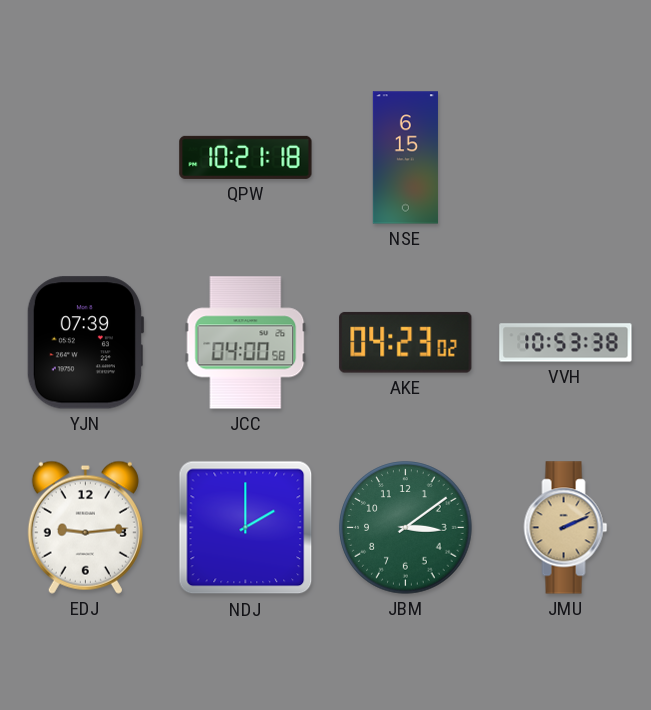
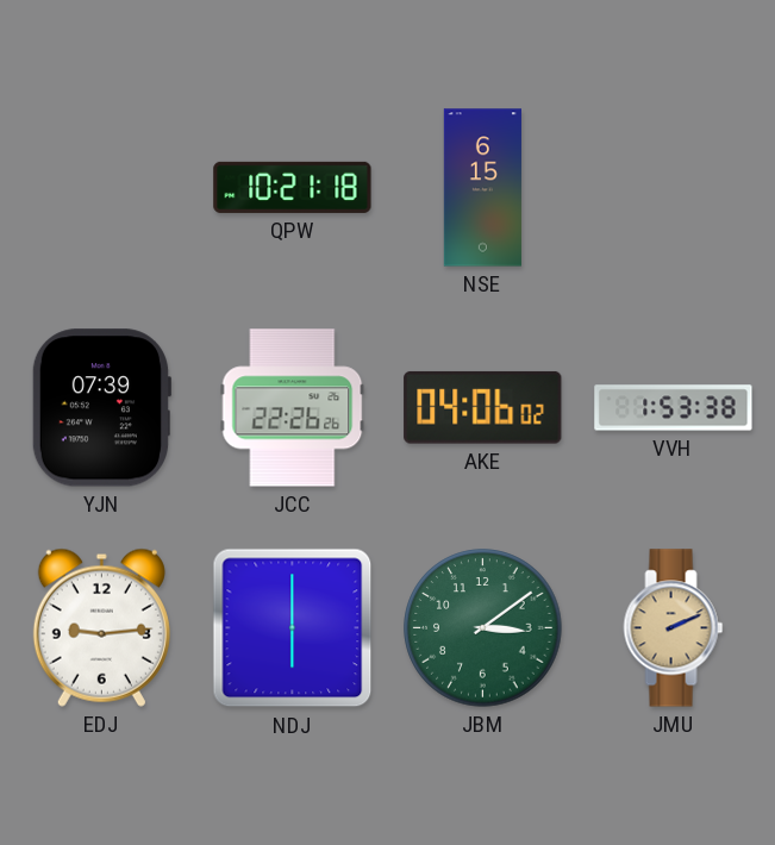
JCC: 04:00 -> 22:26
AKE: 04:23 -> 04:06
VVH: 10:53 -> 1:53
NDJ: 2:00 -> 6:00
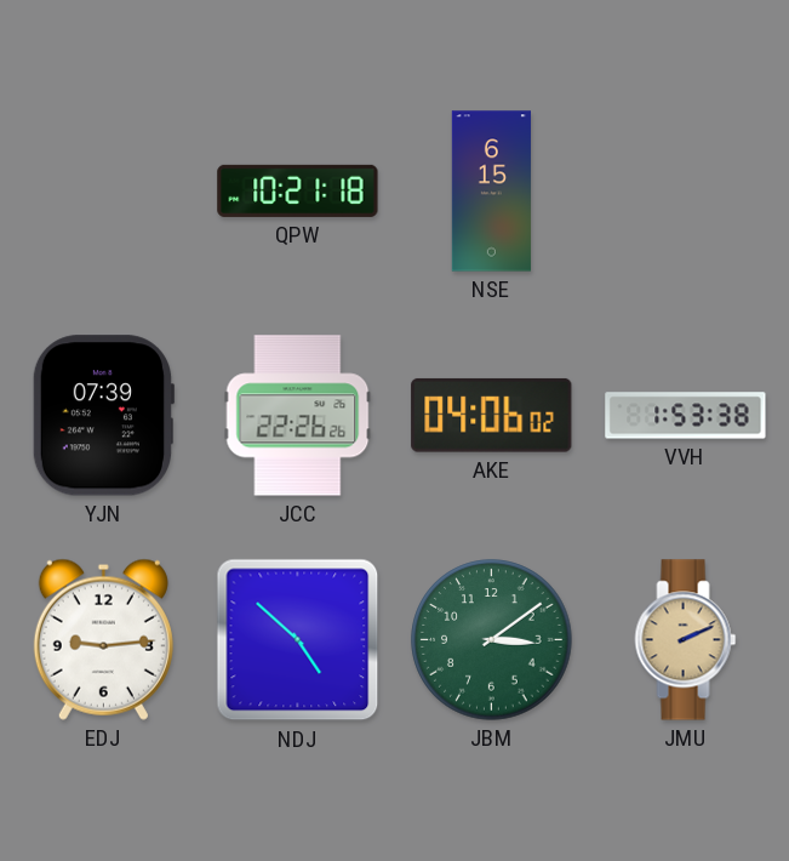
NDJ: 6:00 -> 4:52
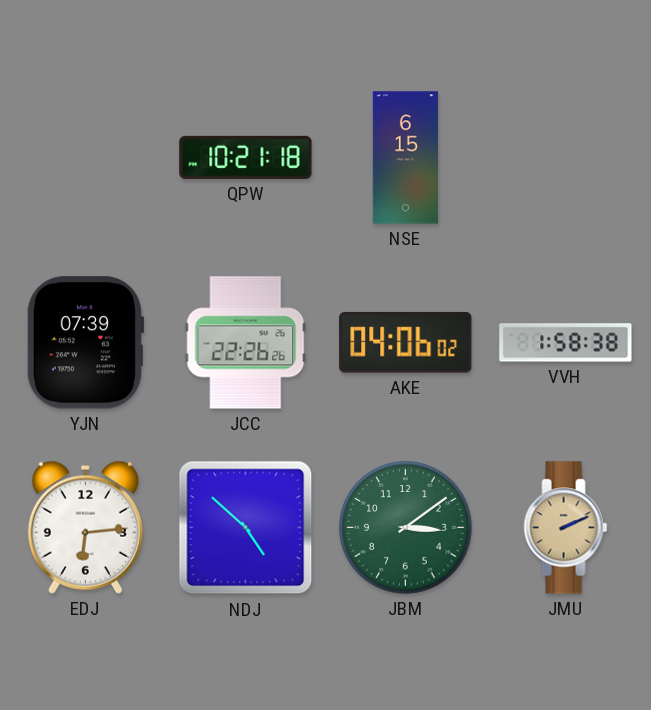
VVH: 1:53 -> 1:58
EDJ: 9:14 -> 6:14
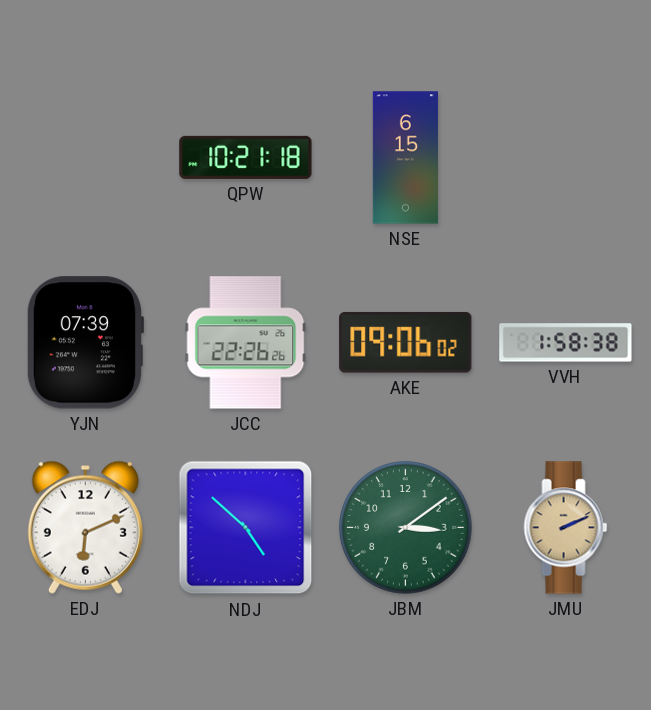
AKE: 04:06 -> 09:06
EDJ: 6:14 -> 6:11
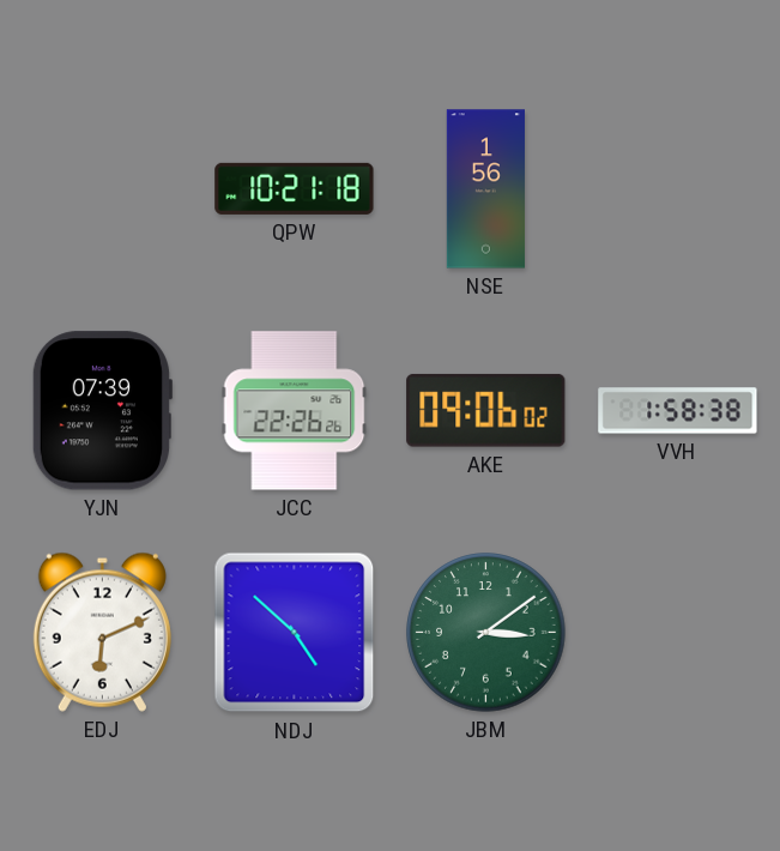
NSE: 6:15 -> 1:56
JMU: 2:11 -> none
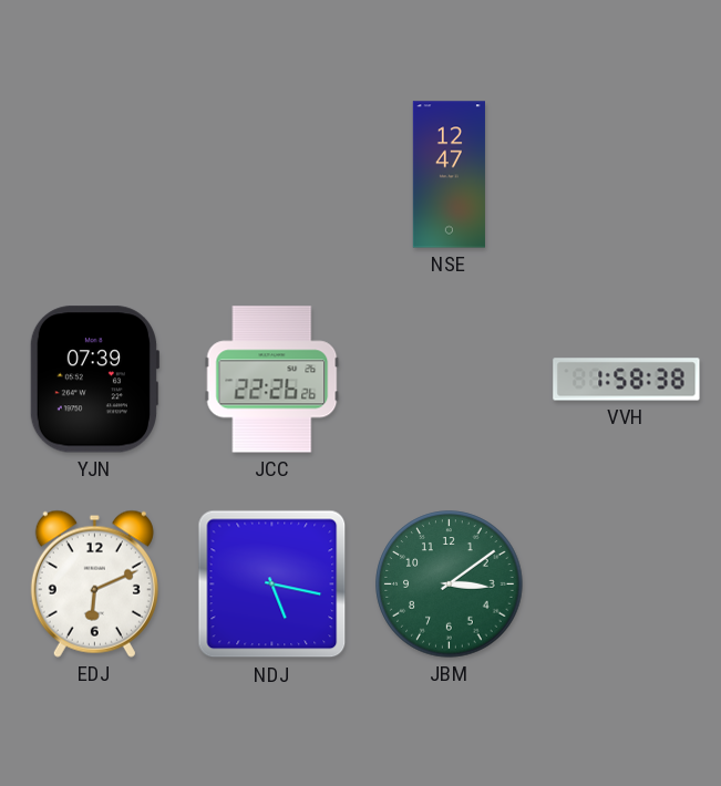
QPW: 10:21 -> none
NSE: 1:56 -> 12:47
AKE: 09:06 -> none
NDJ: 4:52 -> 5:17
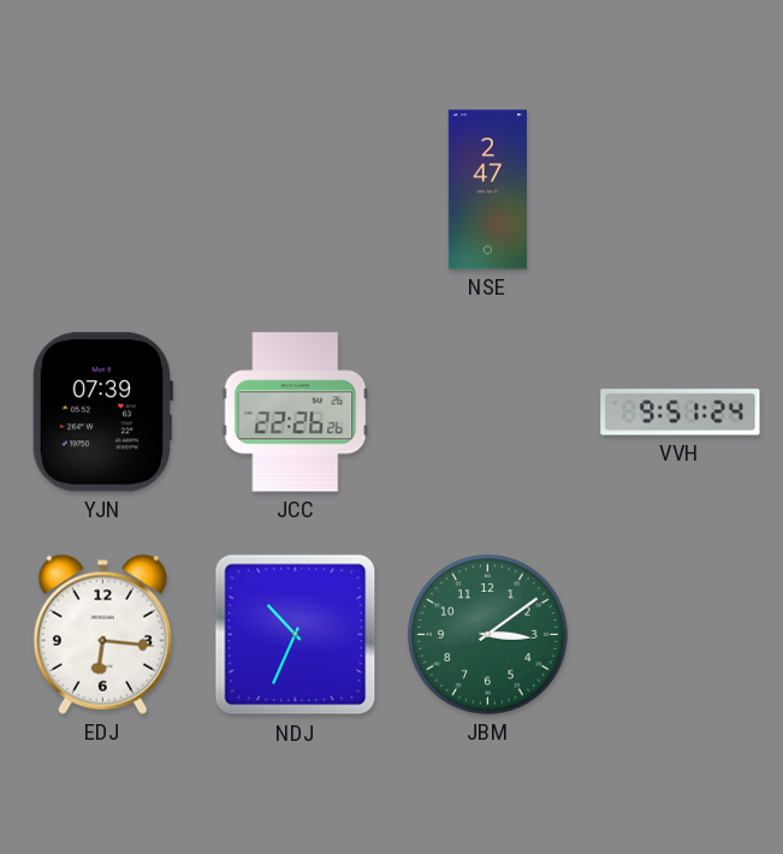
NSE: 12:47 -> 2:47
VVH: 1:58 -> 9:51
EDJ: 6:11 -> 6:16
NDJ: 5:17 -> 10:34
